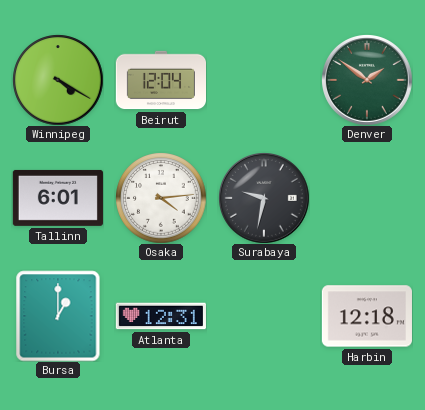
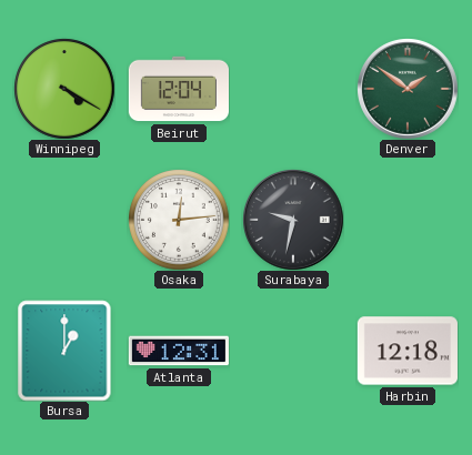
Tallinn: 6:01 -> none
Osaka: 4:14 -> 12:14
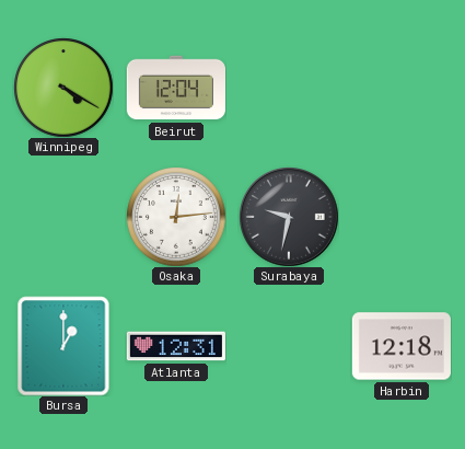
Denver: 1:51 -> none
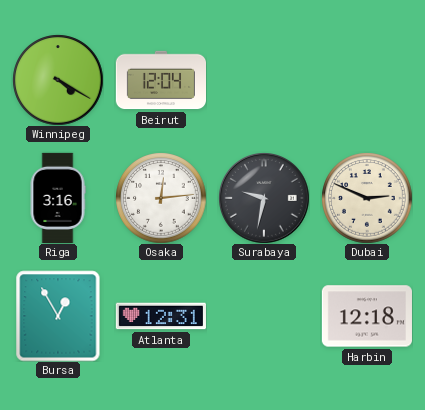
Riga: none -> 3:16
Dubai: none -> 2:49
Bursa: 1:00 -> 12:55
